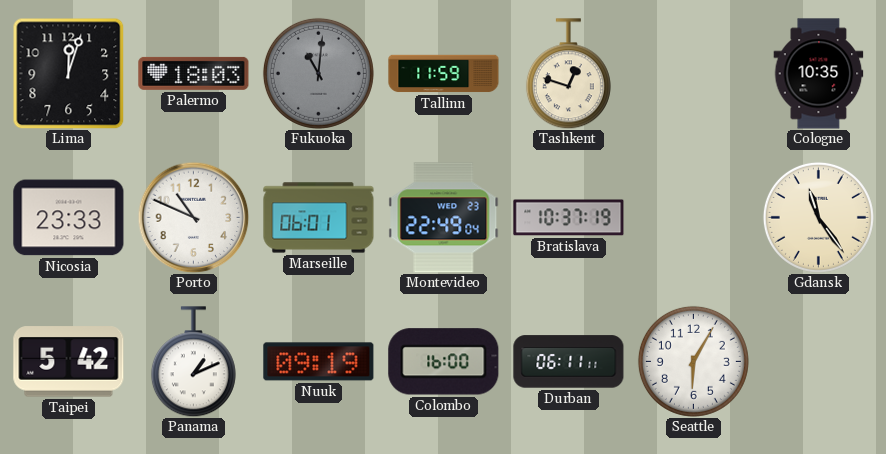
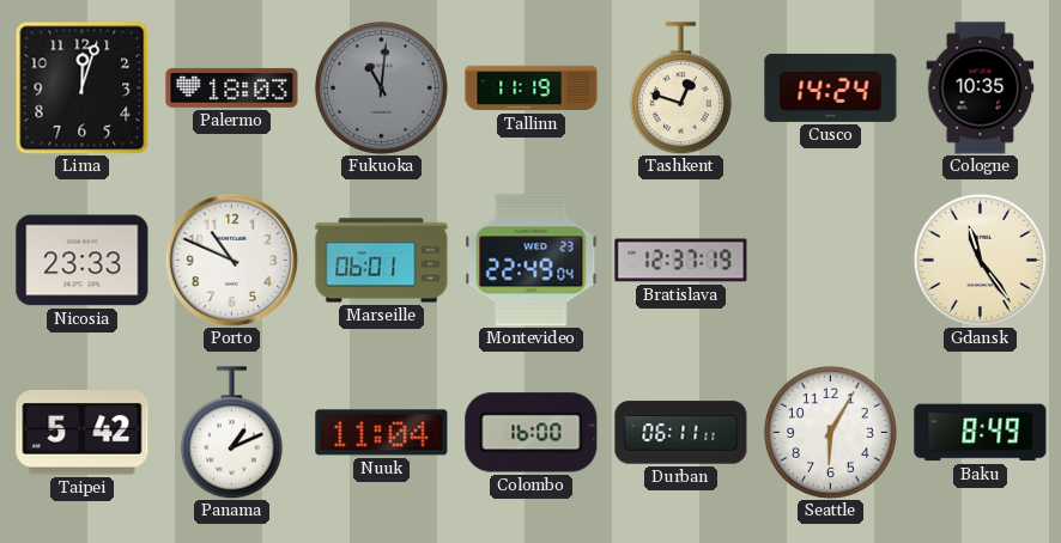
Tallinn: 11:59 -> 11:19
Cusco: none -> 14:24
Bratislava: 10:37 -> 12:37
Nuuk: 09:19 -> 11:04
Baku: none -> 8:49
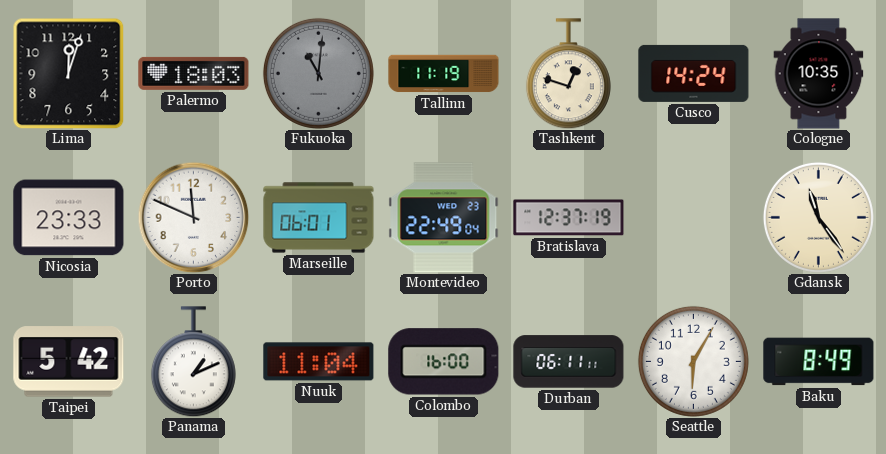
Porto: 10:49 -> 11:49
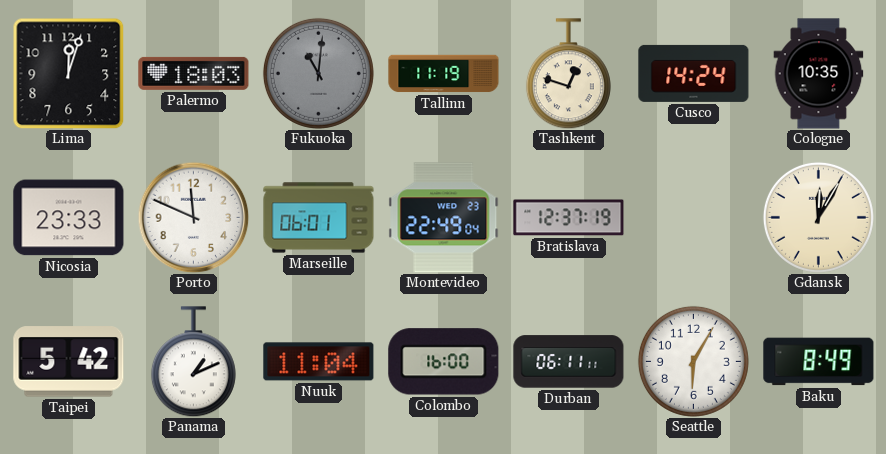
Gdansk: 11:24 -> 12:05
